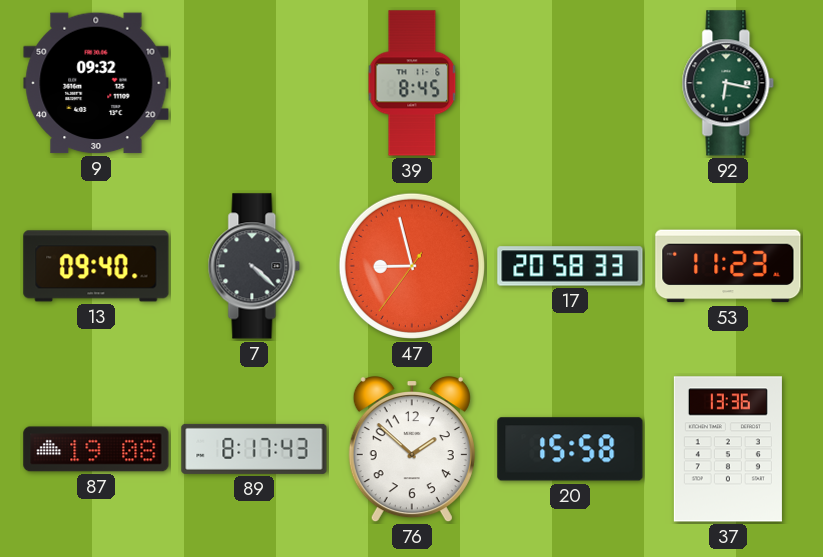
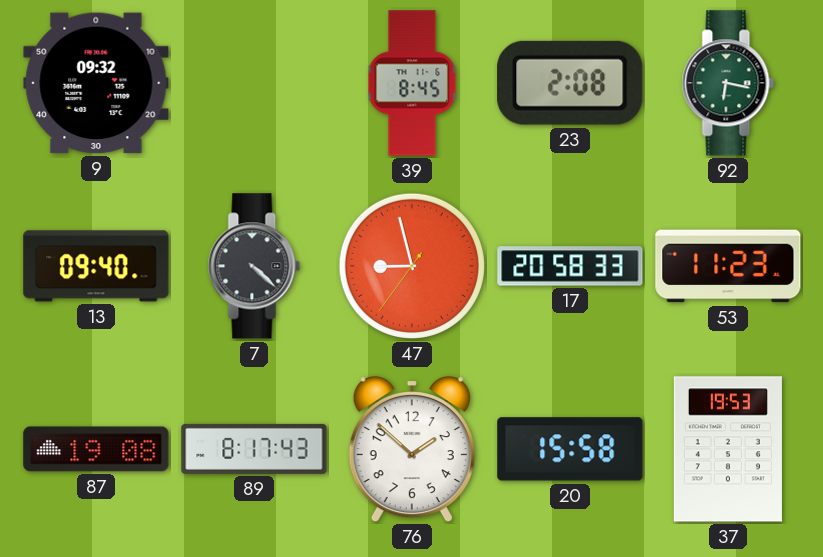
23: none -> 2:08
37: 13:36 -> 19:53
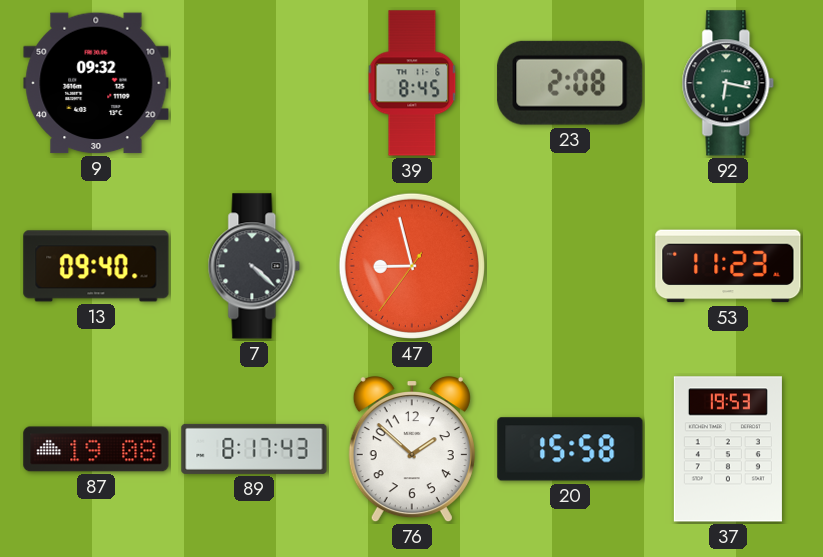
17: 20:58 -> none
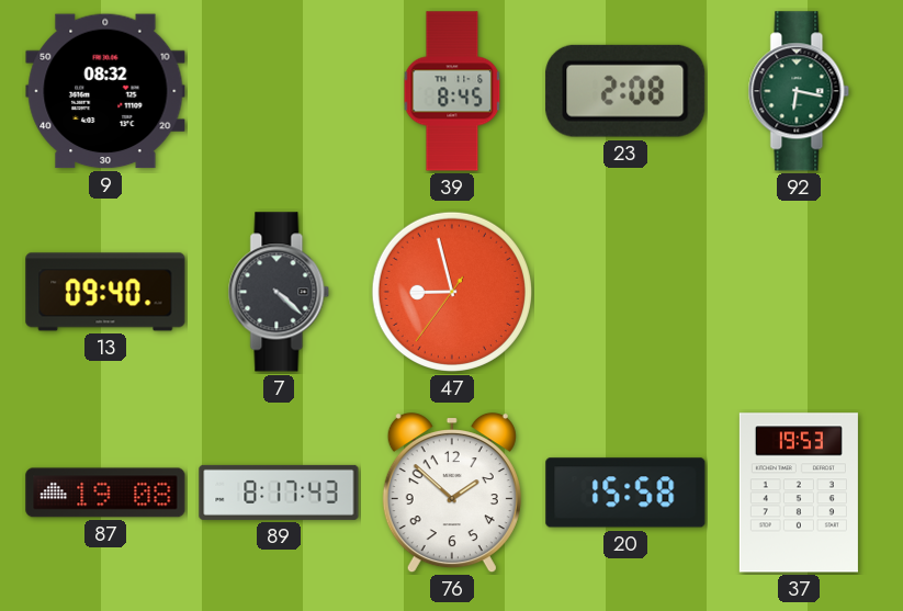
9: 09:32 -> 08:32
53: 11:23 -> none
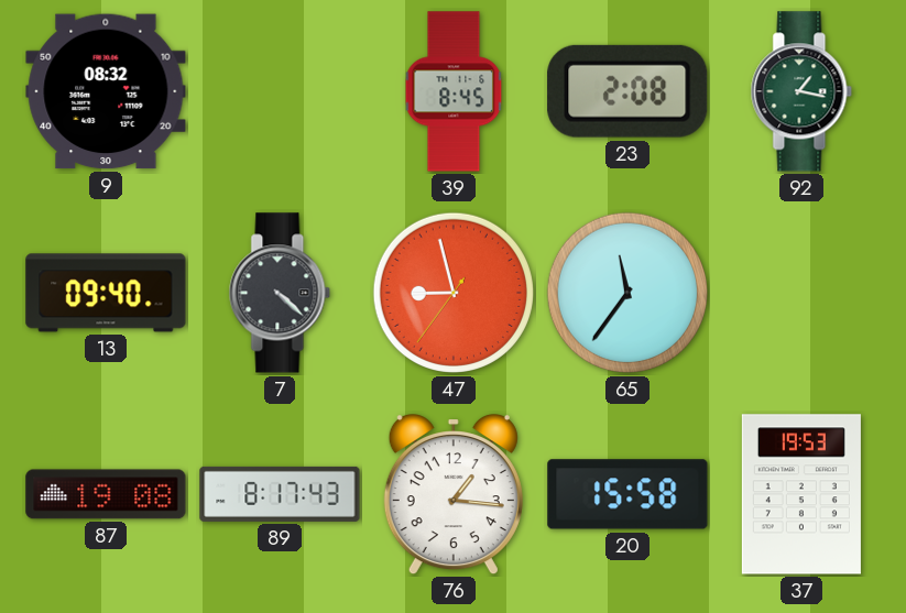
92: 6:17 -> 1:17
65: none -> 11:36
76: 1:52 -> 1:16
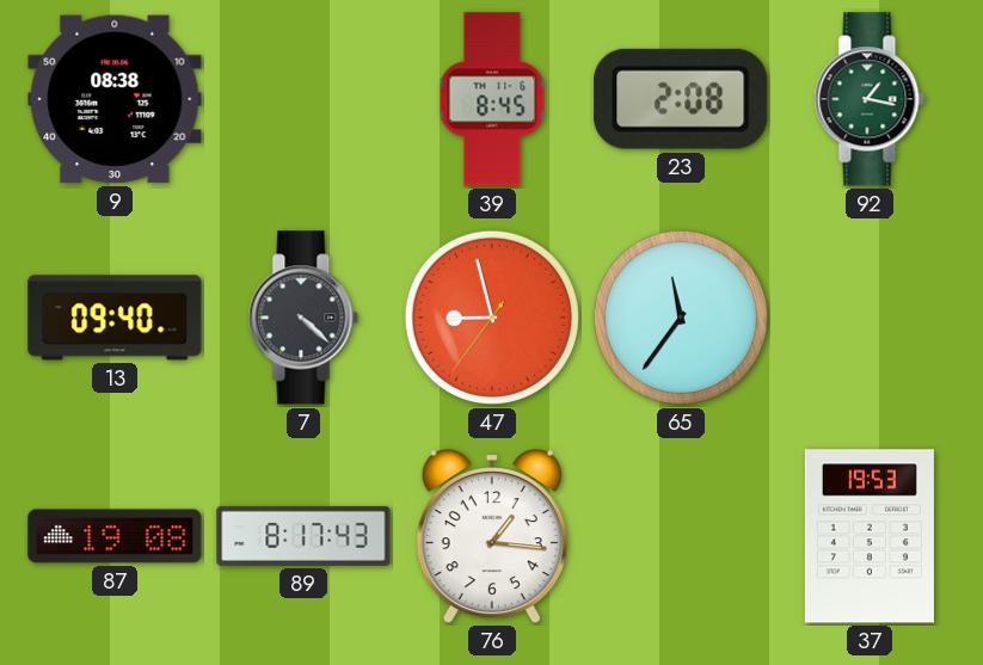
9: 08:32 -> 08:38
20: 15:58 -> none
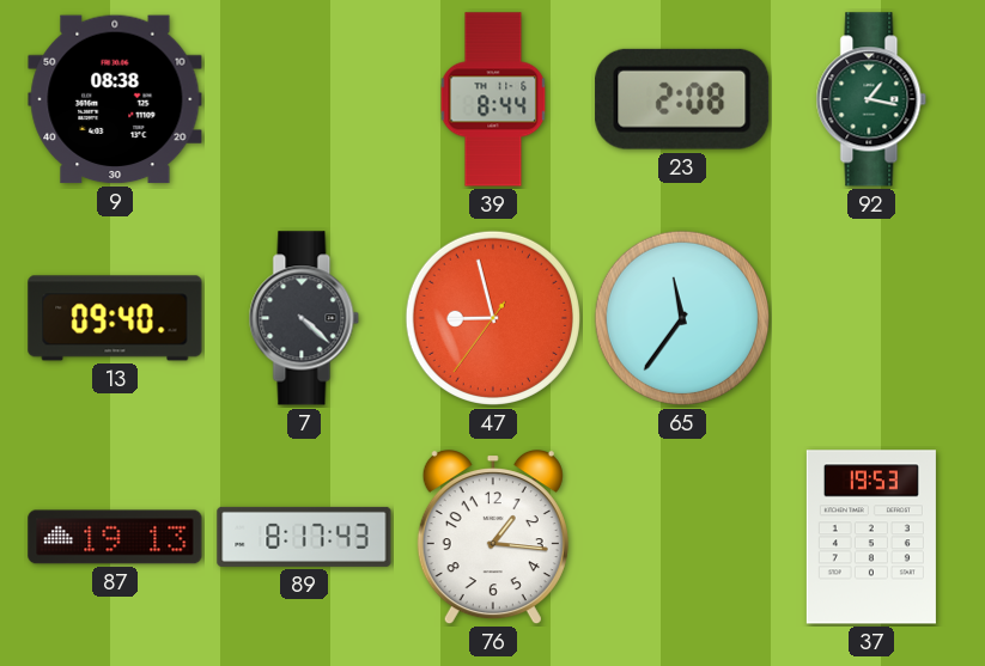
39: 8:45 -> 8:44
87: 19:08 -> 19:13
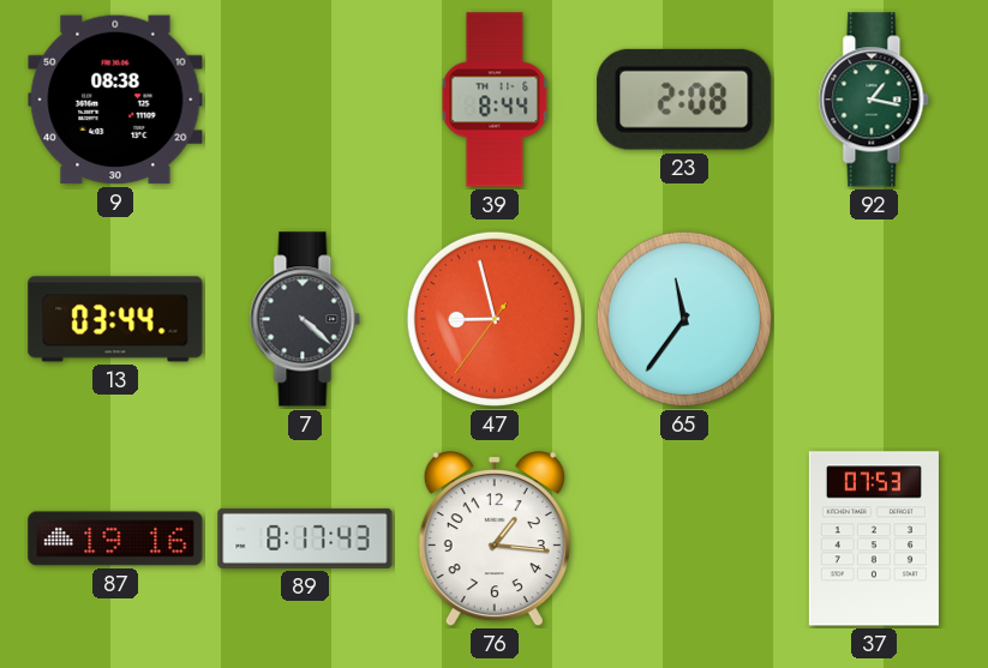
13: 09:40 -> 03:44
87: 19:13 -> 19:16
37: 19:53 -> 07:53
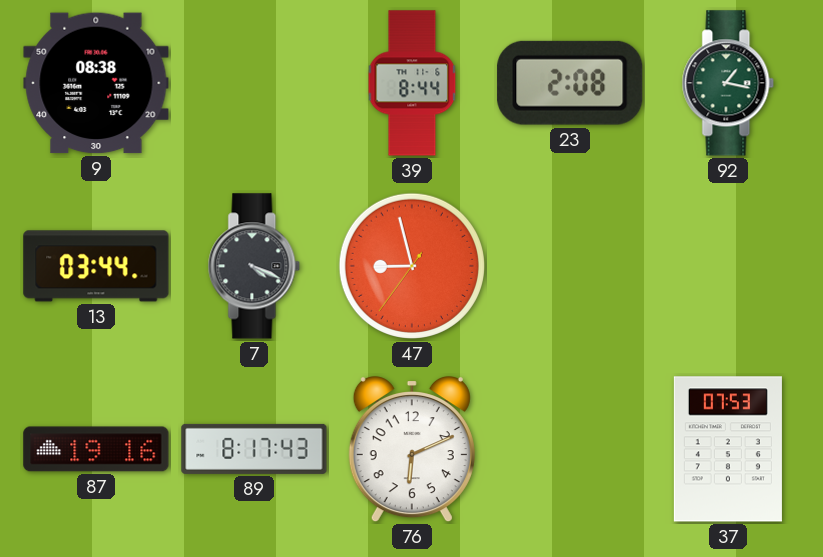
7: 4:22 -> 4:19
65: 11:36 -> none
76: 1:16 -> 6:11
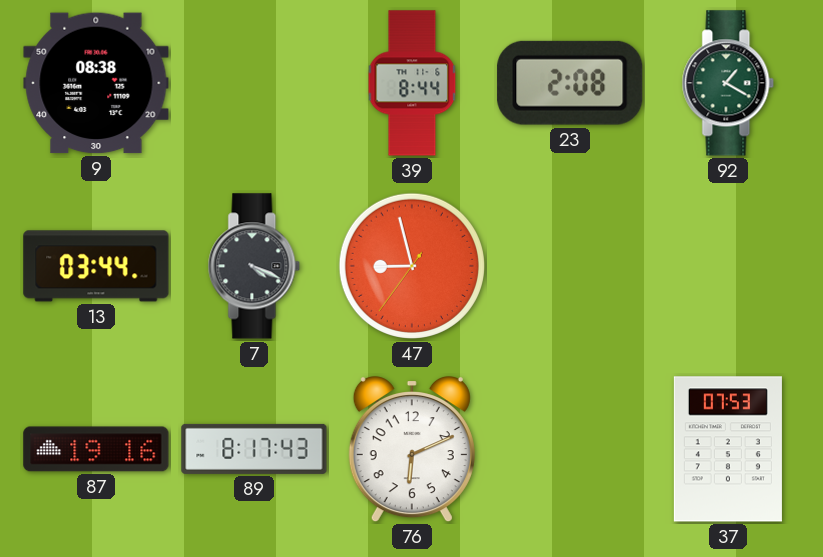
92: 1:17 -> 1:20
